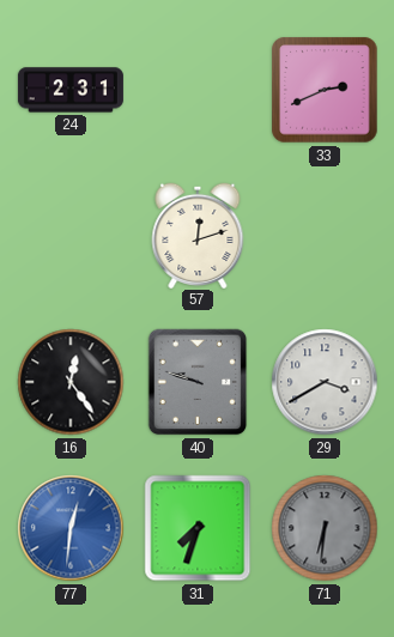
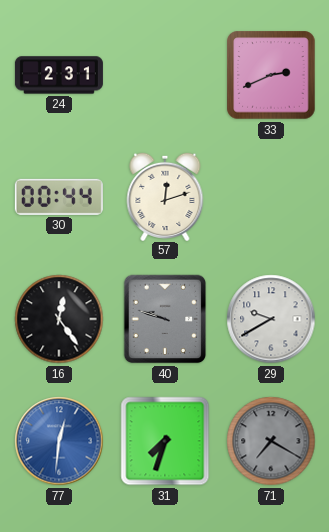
30: none -> 00:44
29: 3:40 -> 9:40
71: 6:31 -> 7:20
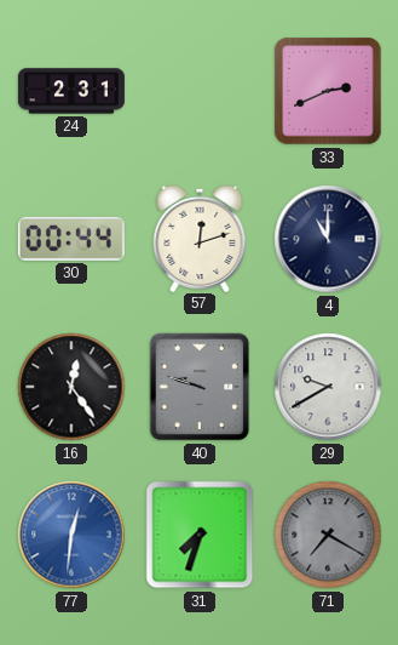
4: none -> 11:00
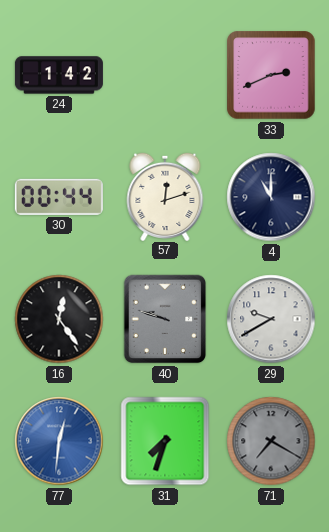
24: 2:31 -> 1:42
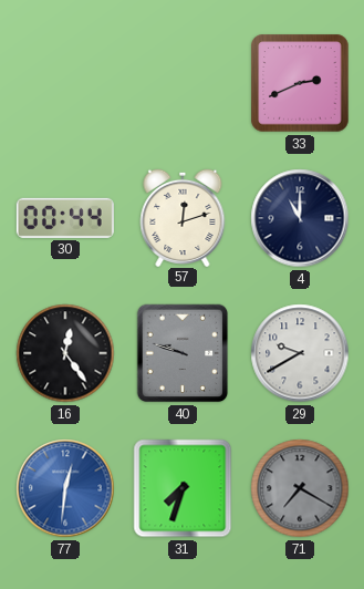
24: 1:42 -> none
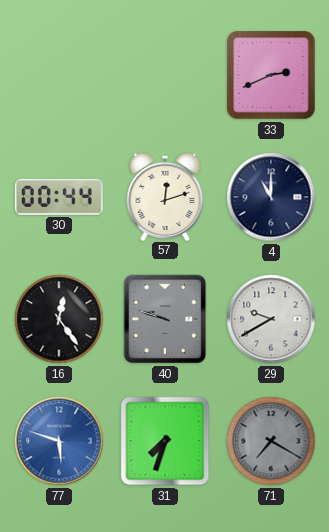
77: 12:31 -> 5:48
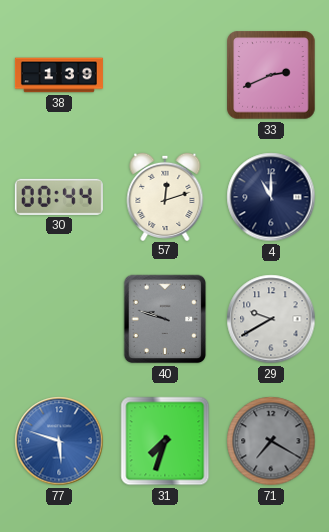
38: none -> 1:39
16: 12:24 -> none
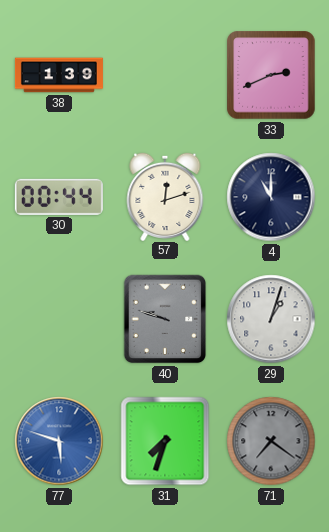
29: 9:40 -> 1:03
71: 7:20 -> 7:21
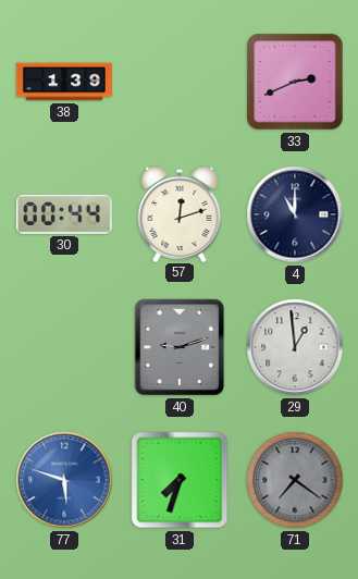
40: 9:48 -> 9:12
29: 1:03 -> 12:59
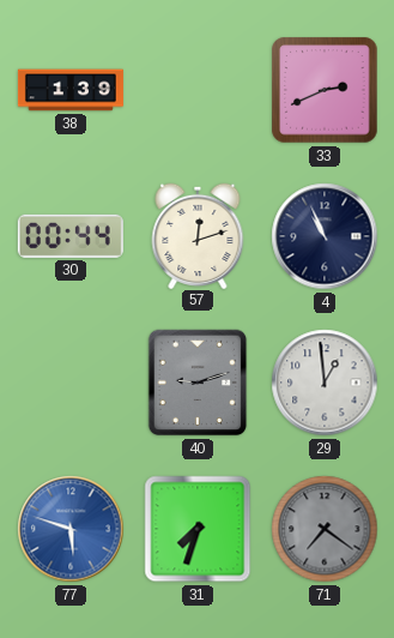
4: 11:00 -> 10:56
